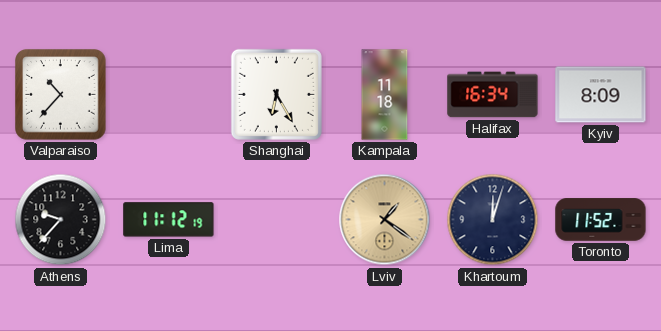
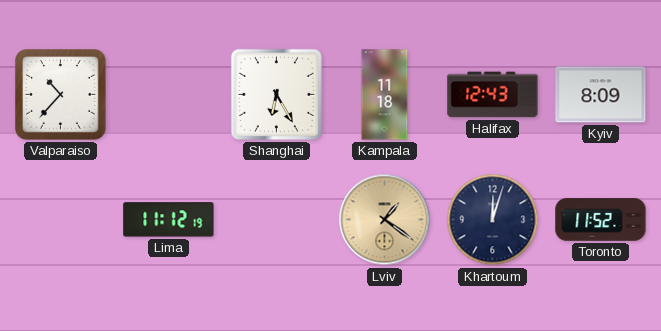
Halifax: 16:34 -> 12:43
Athens: 9:37 -> none
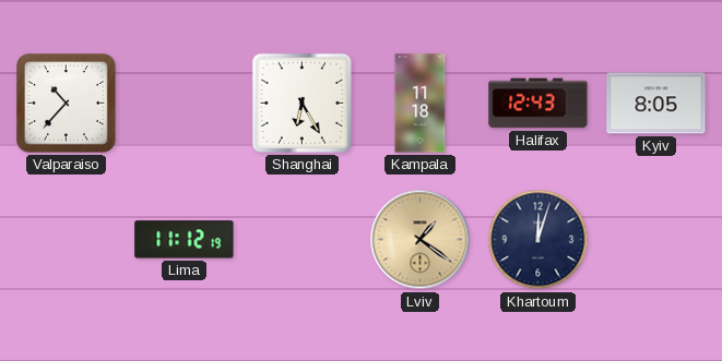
Kyiv: 8:09 -> 8:05
Toronto: 11:52 -> none
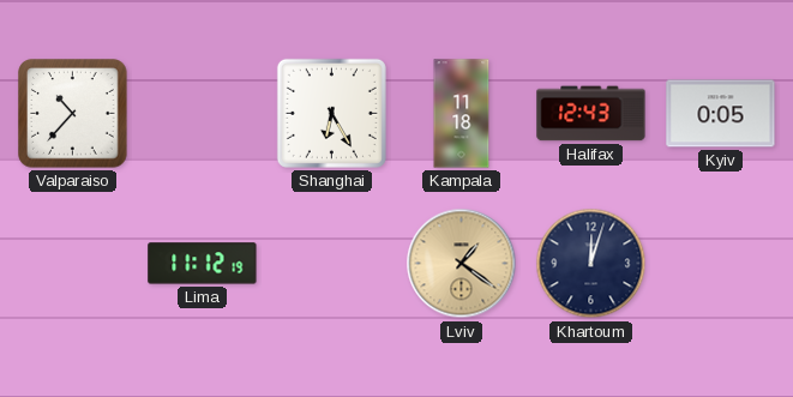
Kyiv: 8:05 -> 0:05
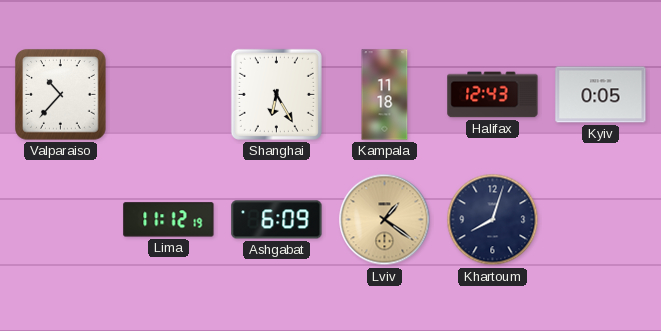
Ashgabat: none -> 6:09
Khartoum: 12:03 -> 8:03
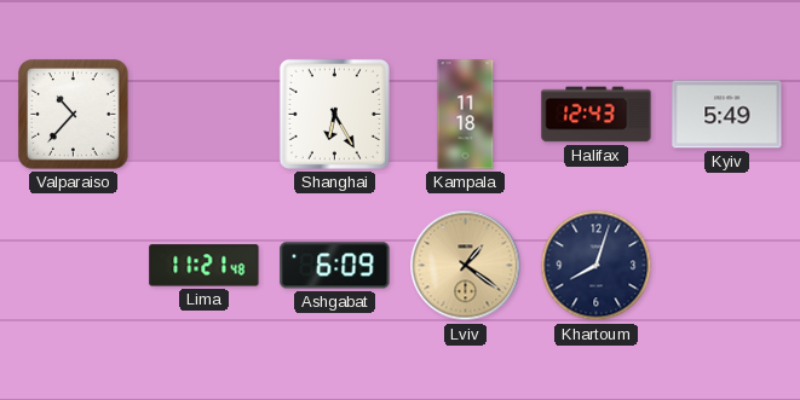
Kyiv: 0:05 -> 5:49
Lima: 11:12 -> 11:21
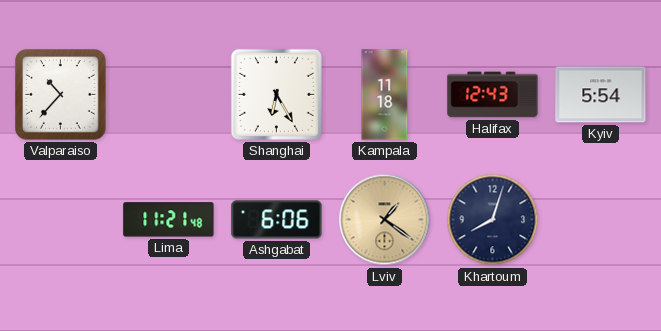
Kyiv: 5:49 -> 5:54
Ashgabat: 6:09 -> 6:06
